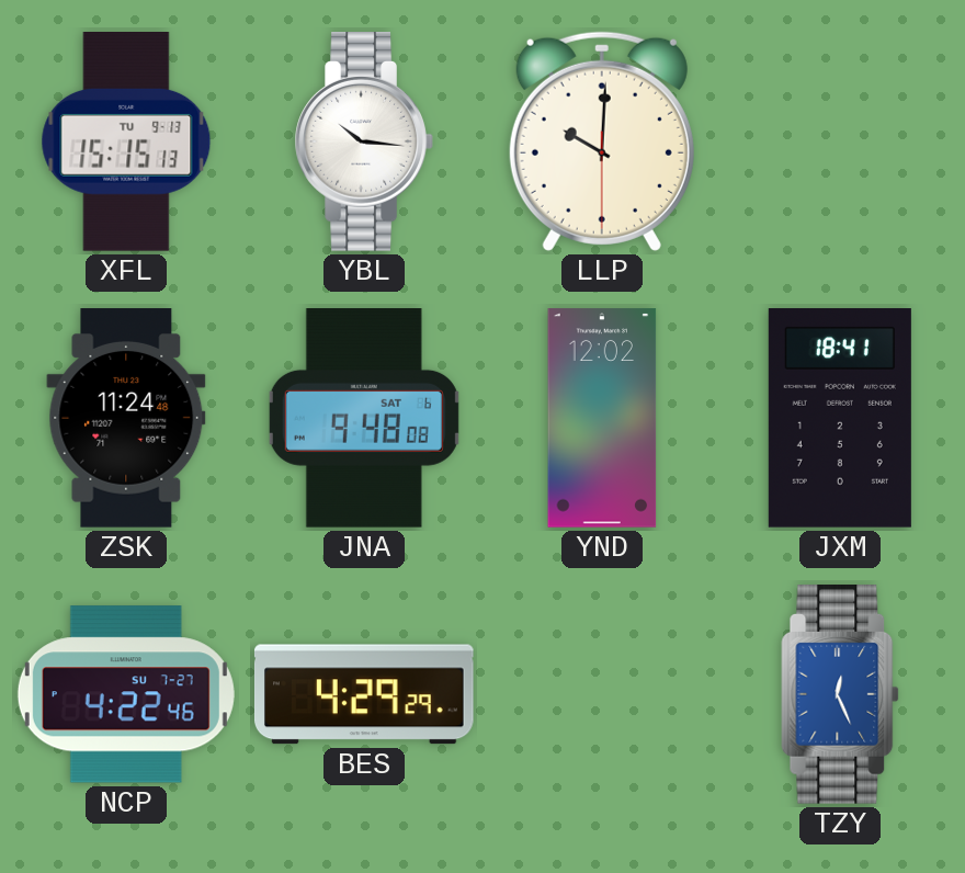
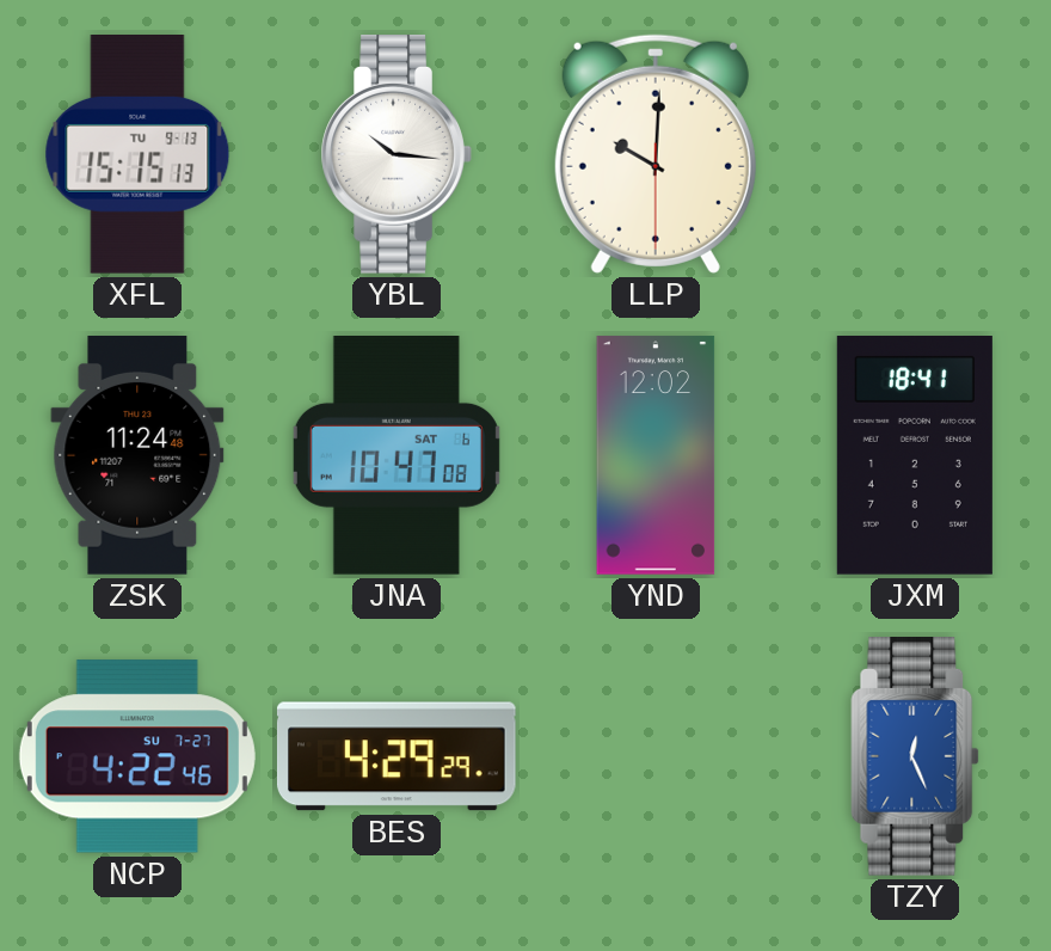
JNA: 9:48 -> 10:47
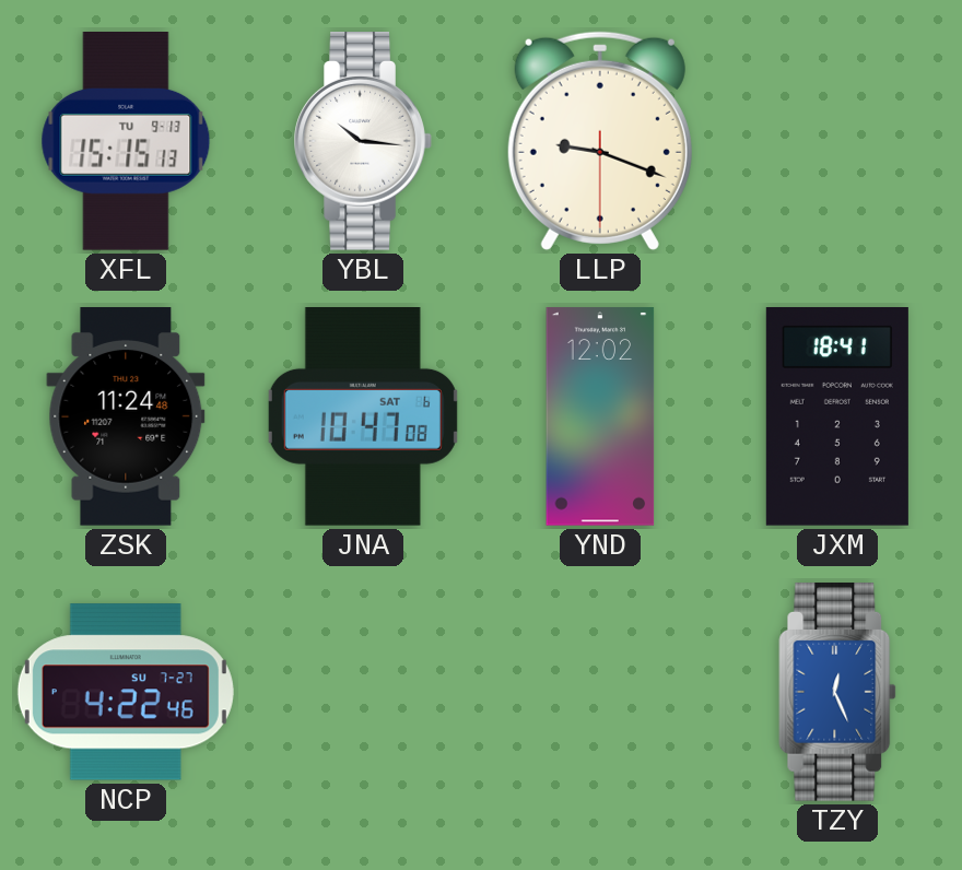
LLP: 10:00 -> 9:18
BES: 4:29 -> none
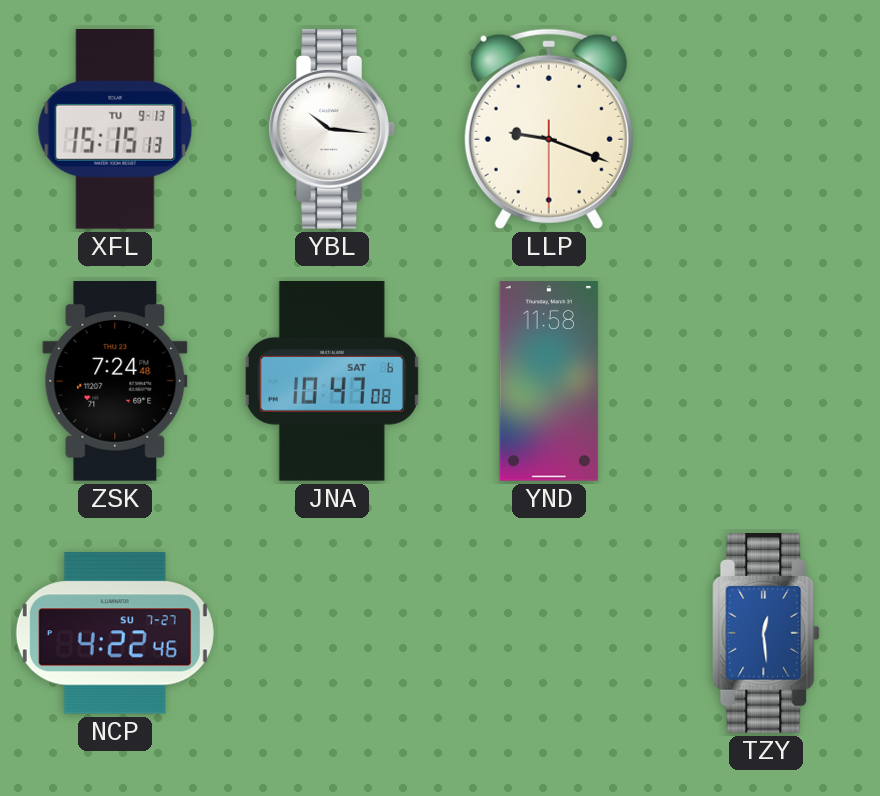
ZSK: 11:24 -> 7:24
YND: 12:02 -> 11:58
JXM: 18:41 -> none
TZY: 12:26 -> 12:29
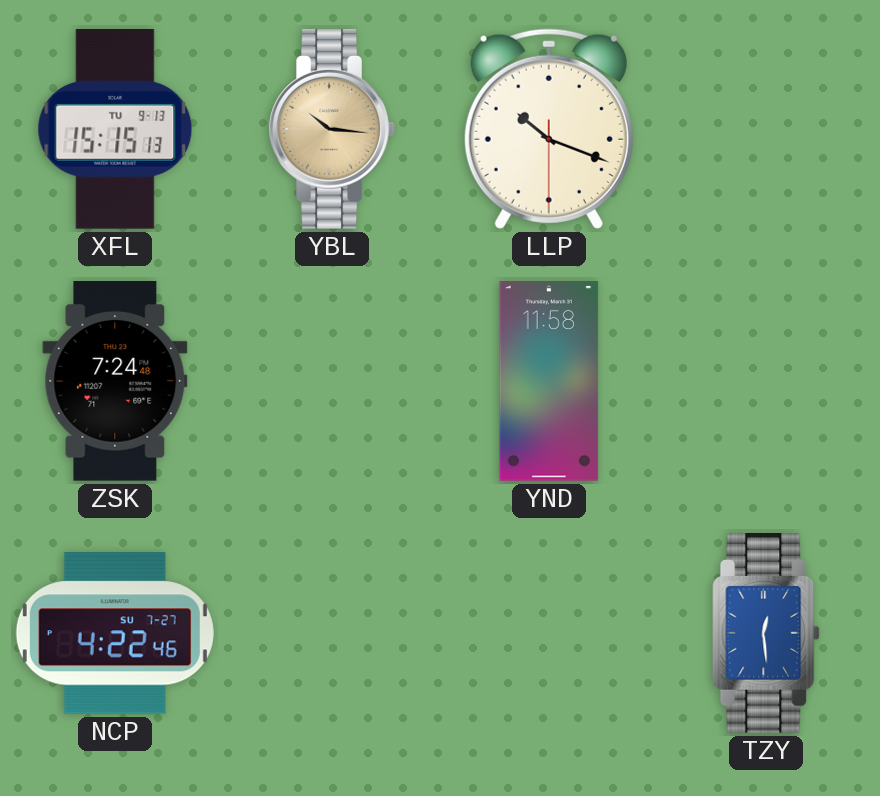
YBL dial: white -> champagne
LLP: 9:18 -> 10:18
JNA: 10:47 -> none
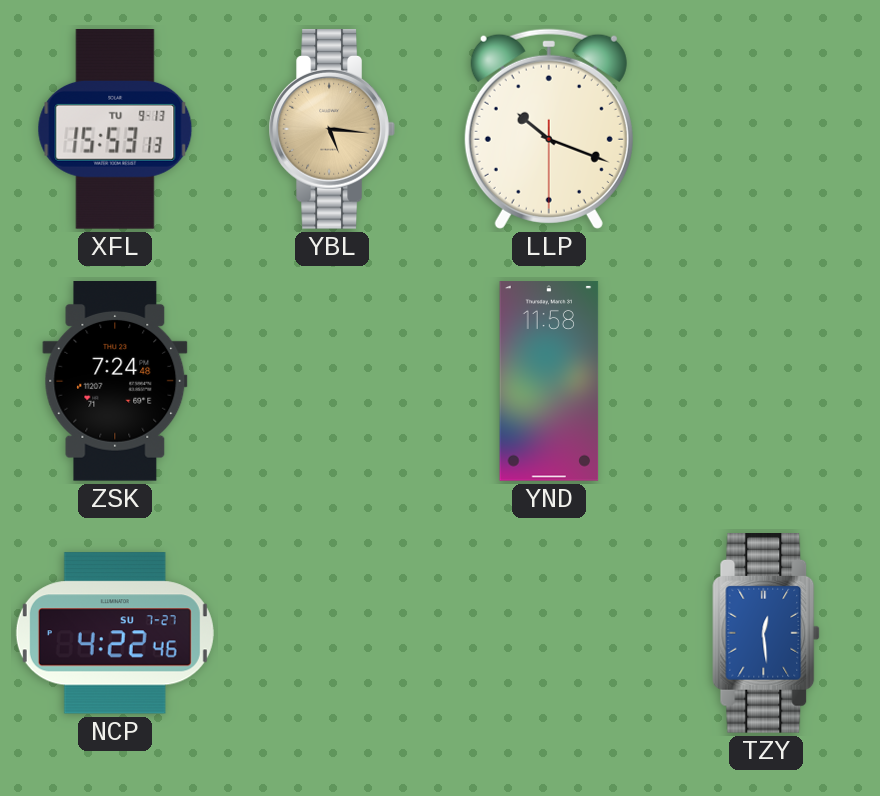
XFL: 15:15 -> 15:53
YBL: 10:16 -> 5:16
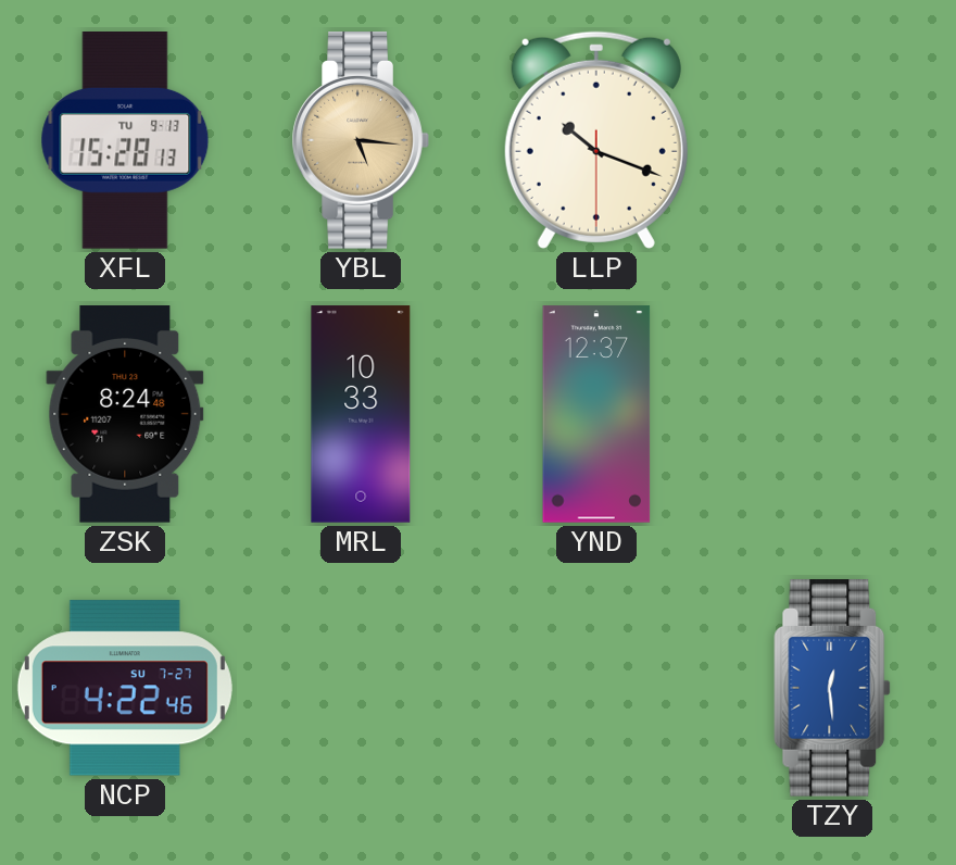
XFL: 15:53 -> 15:28
ZSK: 7:24 -> 8:24
MRL: none -> 10:33
YND: 11:58 -> 12:37
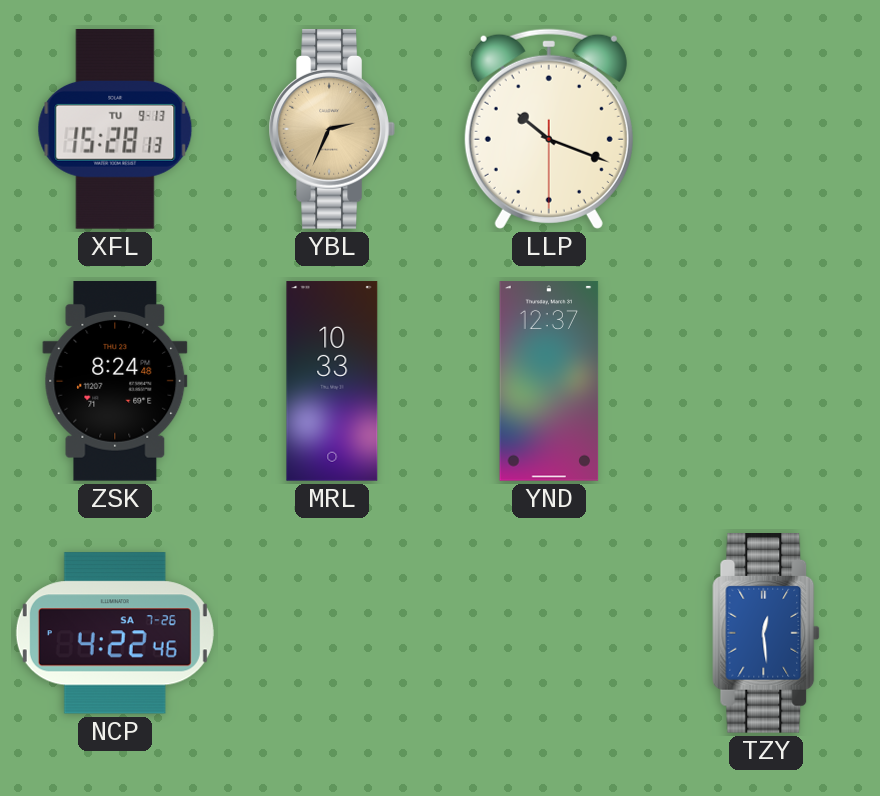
YBL: 5:16 -> 2:34
NCP date: SU 7-27 -> SA 7-26
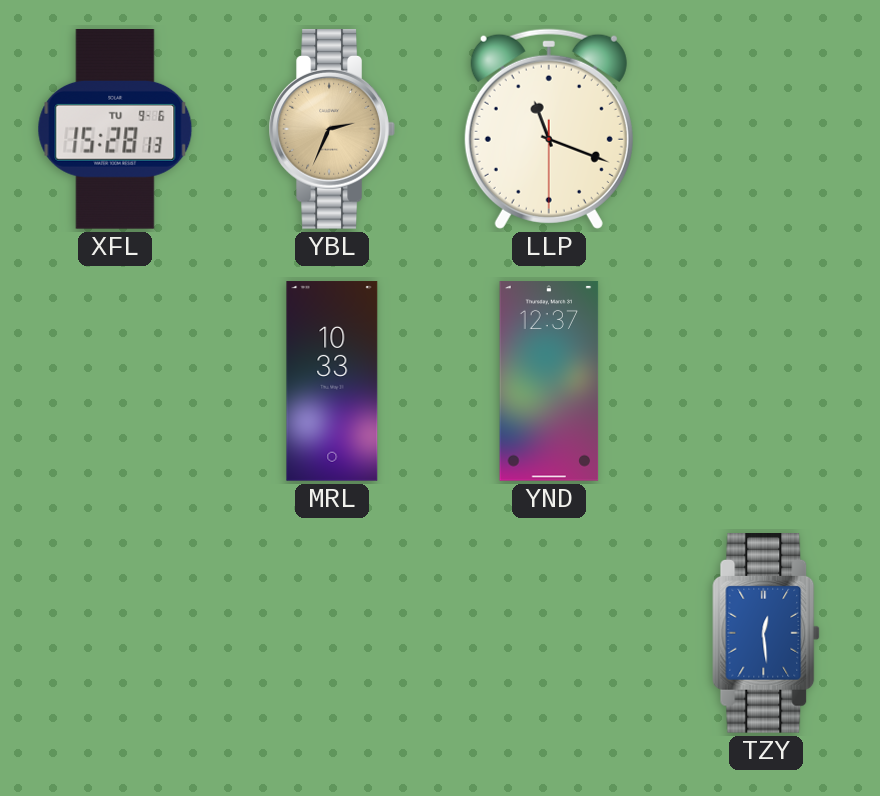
XFL date: TU 9-13 -> TU 9-6
LLP: 10:18 -> 11:18
ZSK: 8:24 -> none
NCP: 4:22 -> none
